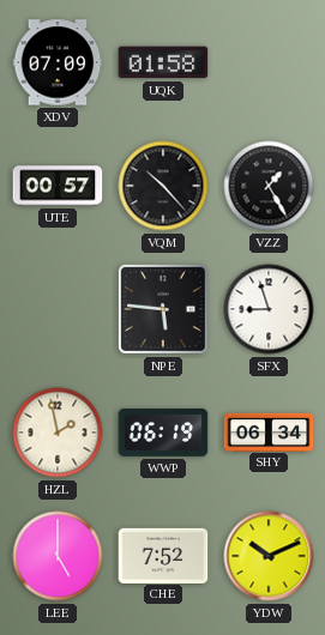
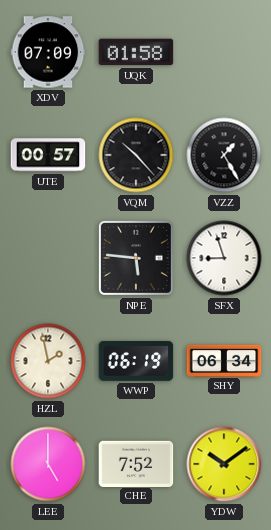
YDW: 10:11 -> 10:09
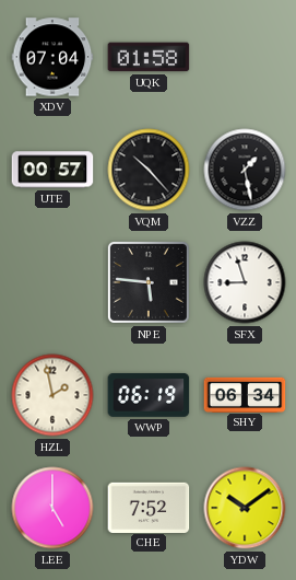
XDV: 07:09 -> 07:04
VZZ: 1:25 -> 1:28
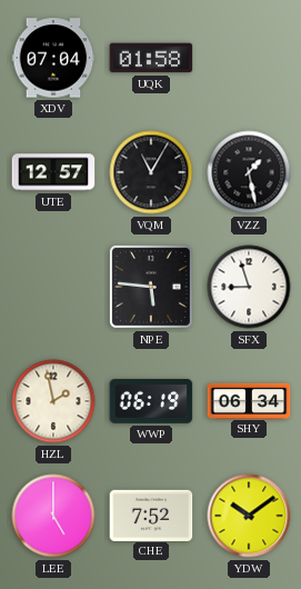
UTE: 00:57 -> 12:57
VQM: 10:23 -> 11:05
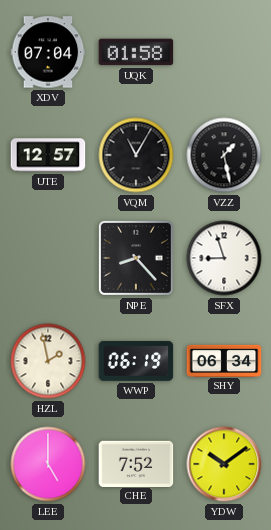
NPE: 5:46 -> 8:23
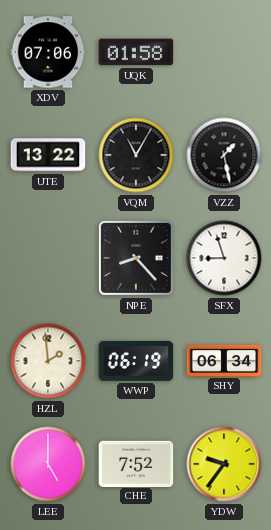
XDV: 07:04 -> 07:06
UTE: 12:57 -> 13:22
HZL: 1:58 -> 1:59
YDW: 10:09 -> 9:36
